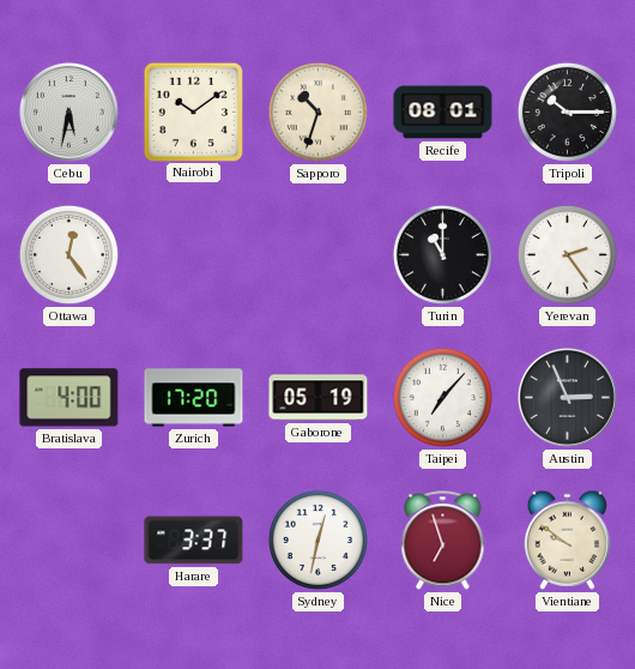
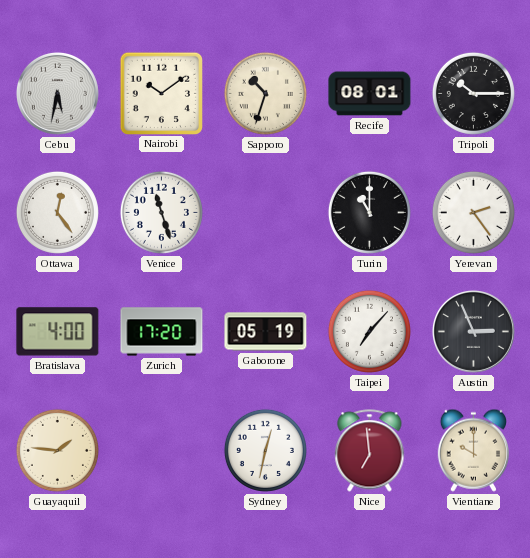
Venice: none -> 11:27
Guayaquil: none -> 1:46
Harare: 3:37 -> none
Nice: 6:57 -> 6:59
Vientiane: 9:51 -> 10:00
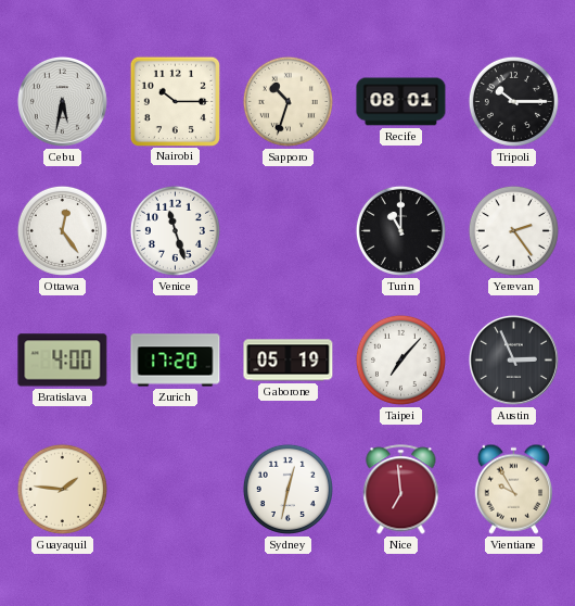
Nairobi: 10:09 -> 10:15
Vientiane: 10:00 -> 9:55
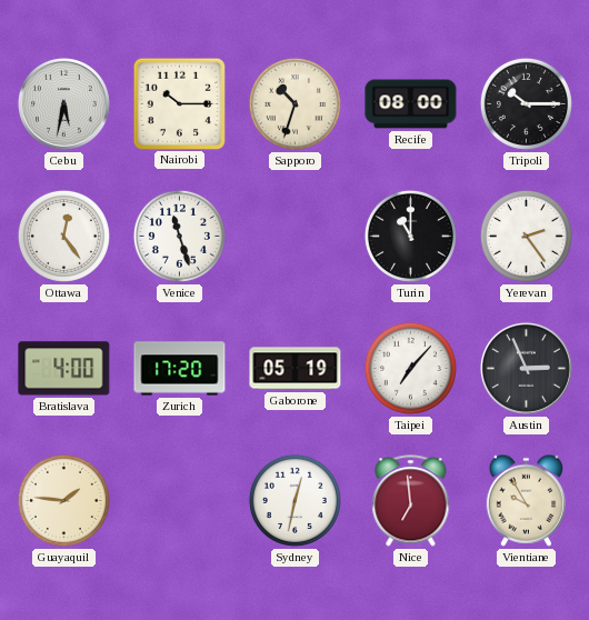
Recife: 08:01 -> 08:00
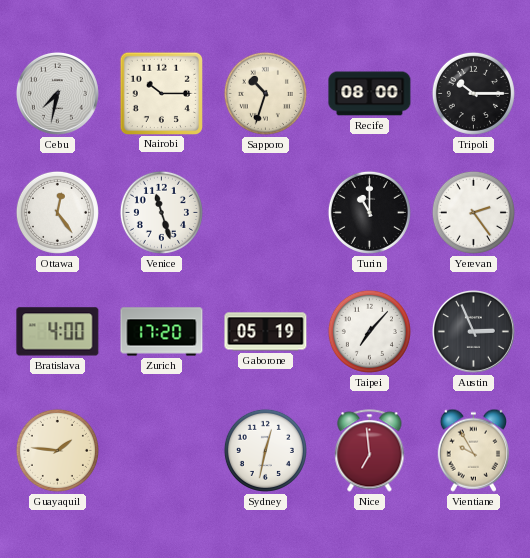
Cebu: 5:32 -> 7:32
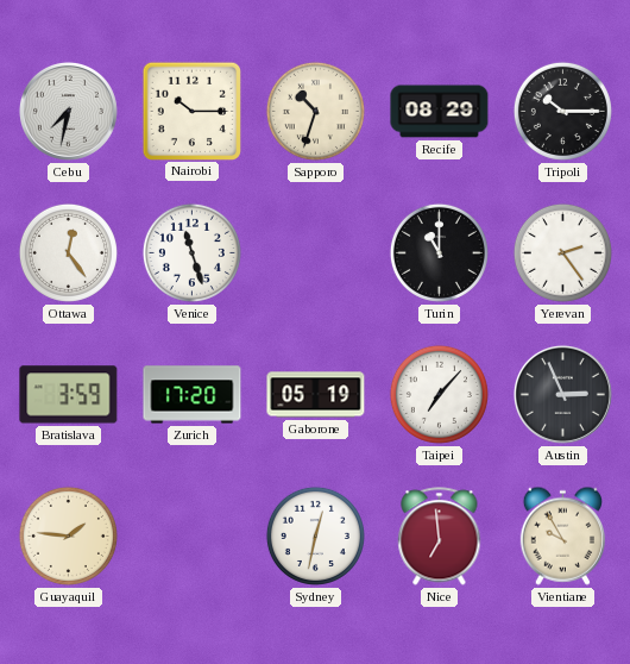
Recife: 08:00 -> 08:29
Bratislava: 4:00 -> 3:59
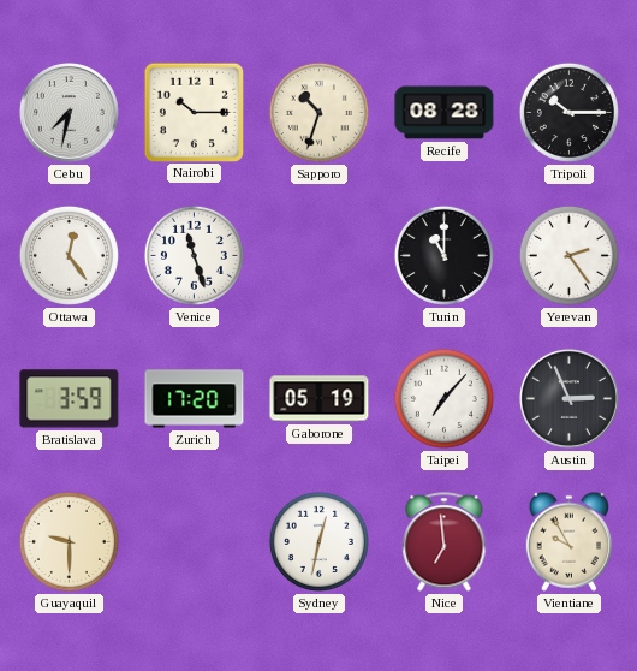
Recife: 08:29 -> 08:28
Guayaquil: 1:46 -> 9:30
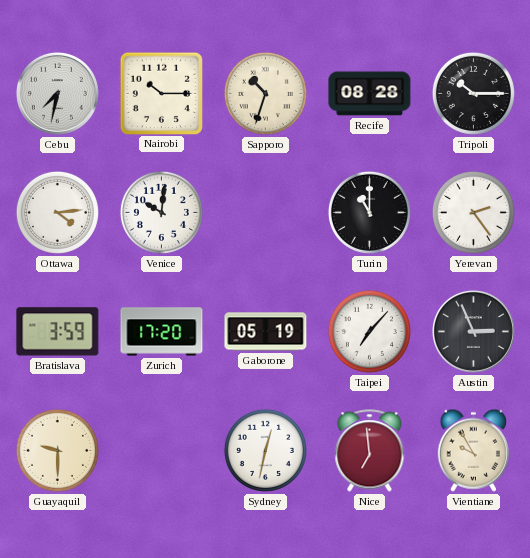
Ottawa: 12:24 -> 4:14
Venice: 11:27 -> 10:01
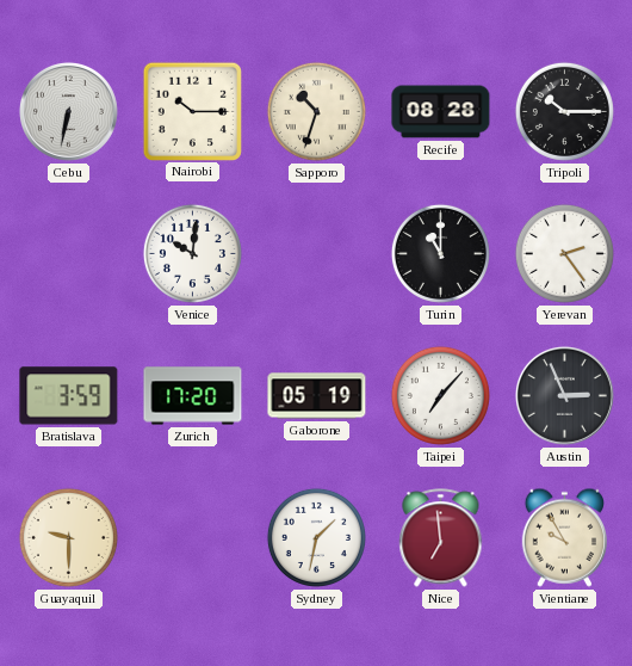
Cebu: 7:32 -> 6:32
Ottawa: 4:14 -> none
Sydney: 12:32 -> 1:32
